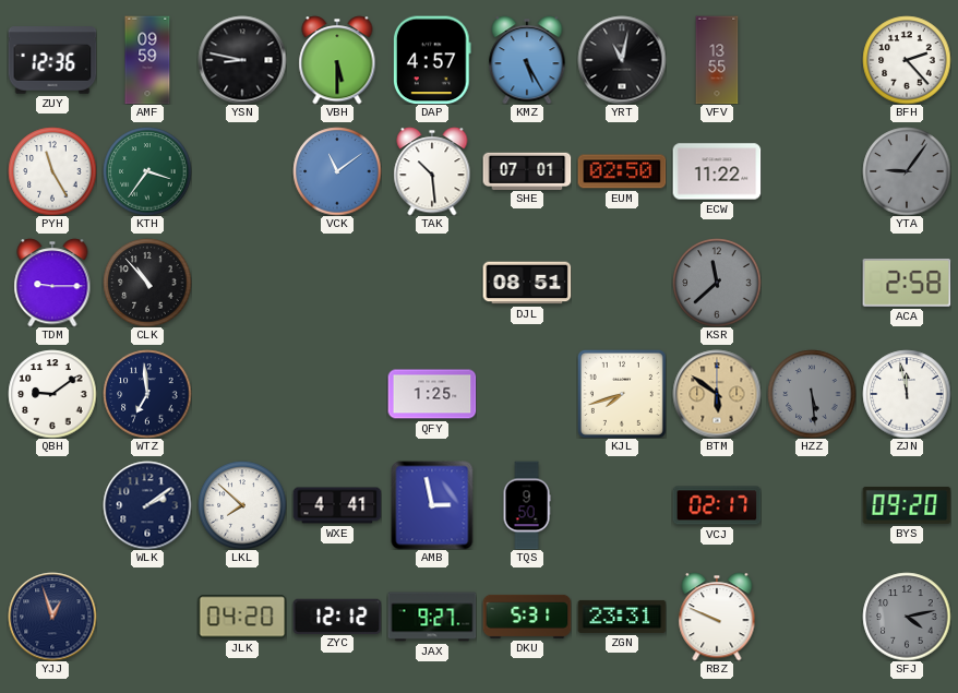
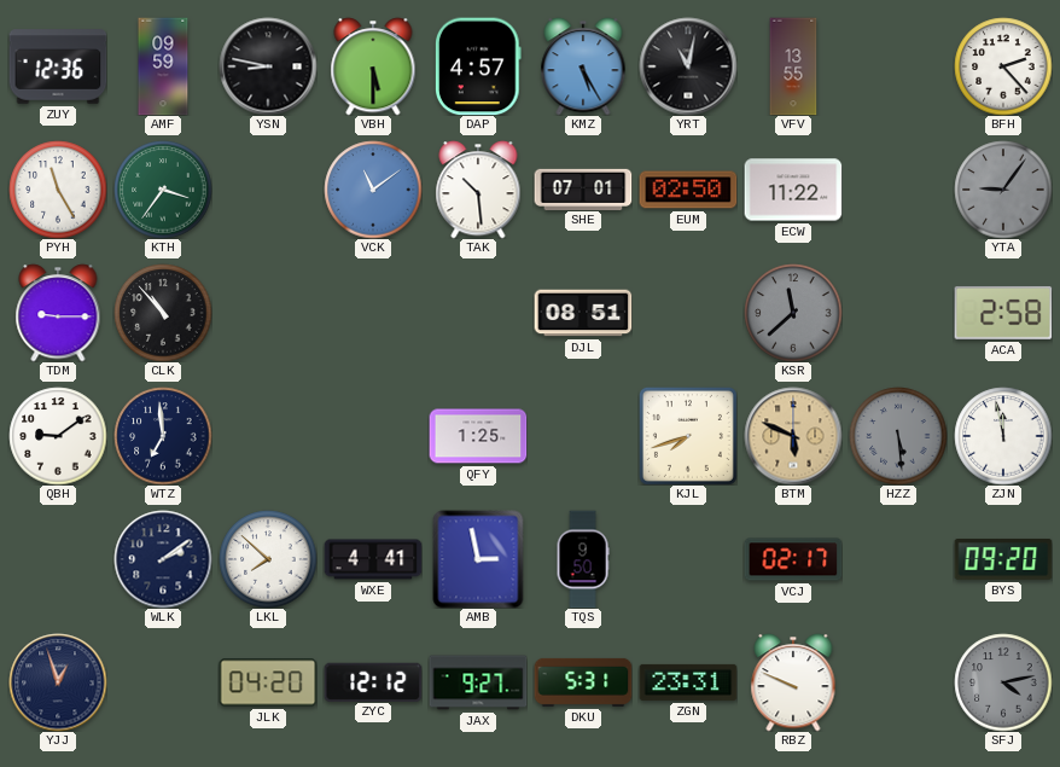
BTM: 5:51 -> 5:49
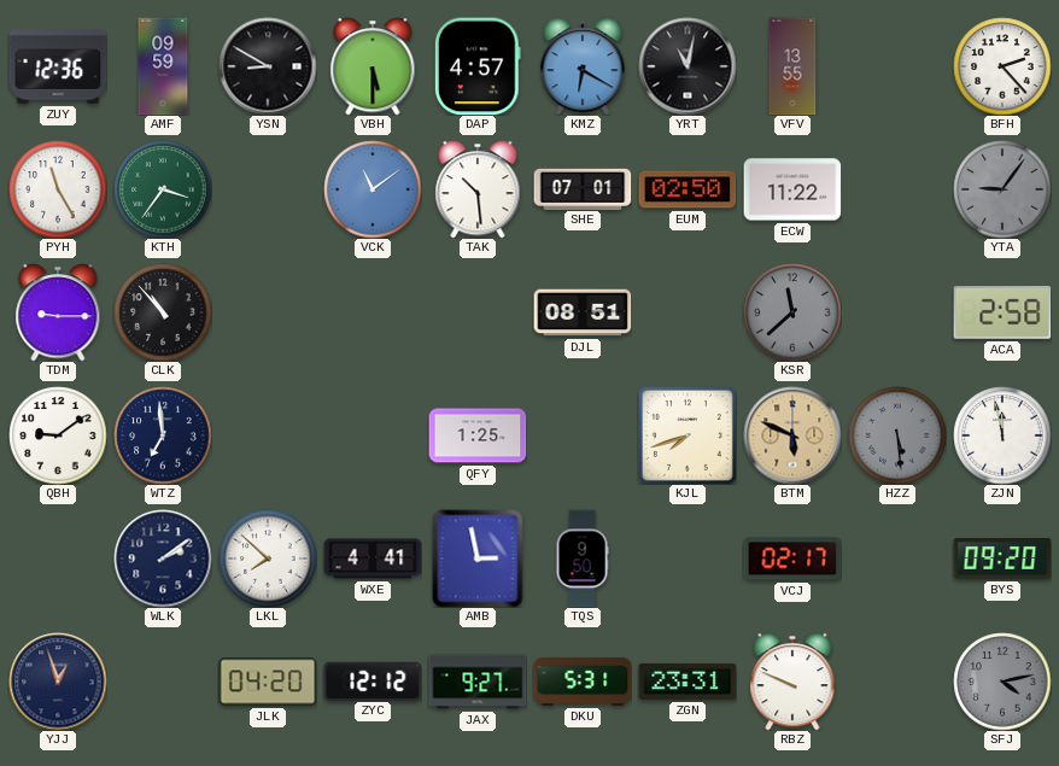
YSN: 8:47 -> 8:50
KMZ: 5:25 -> 6:20
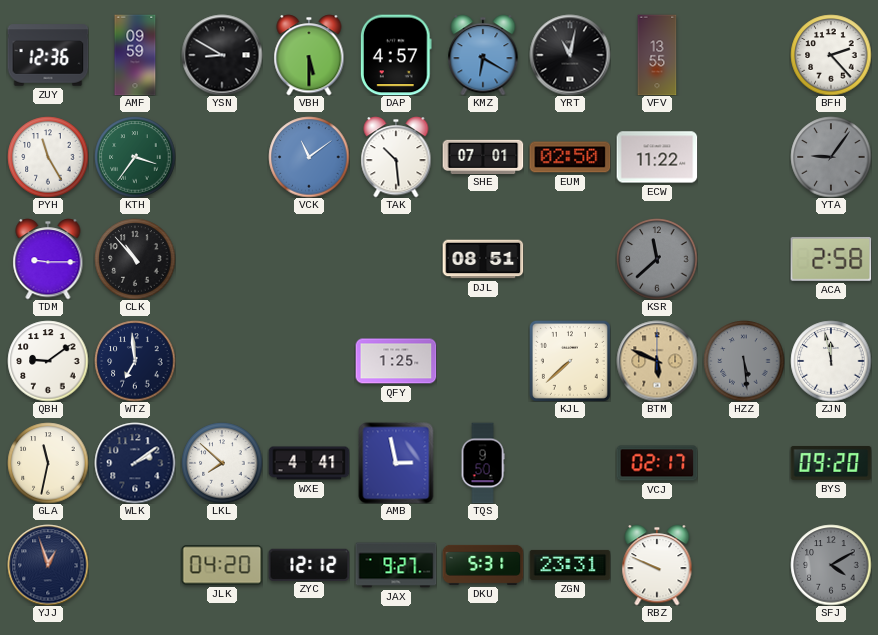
KJL: 7:42 -> 7:38
GLA: none -> 11:32
SFJ: 4:13 -> 4:10
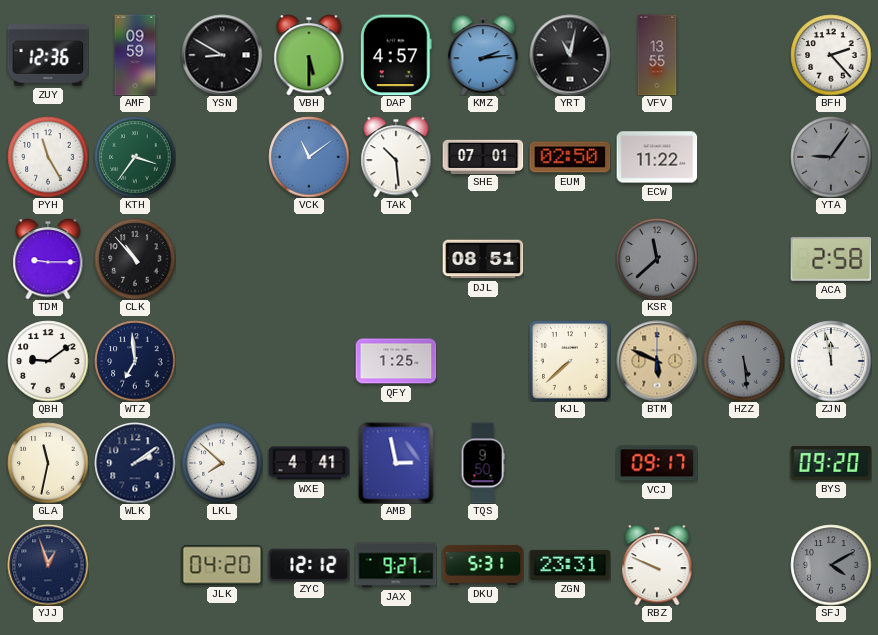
KMZ: 6:20 -> 2:14
VCJ: 02:17 -> 09:17
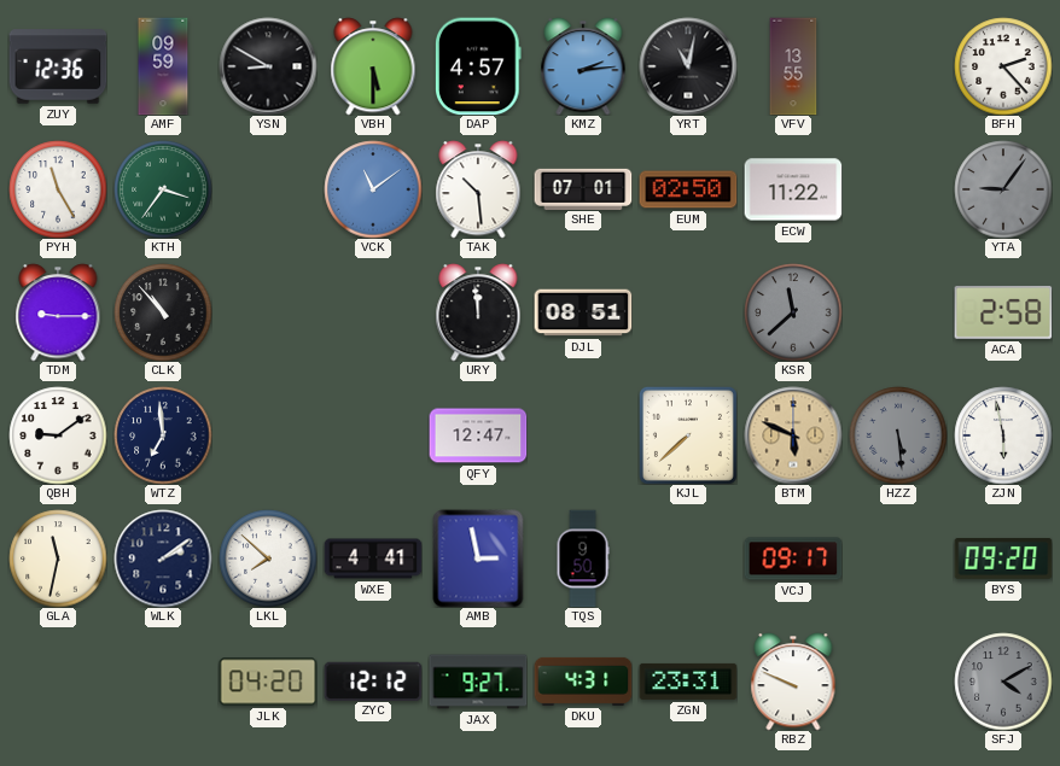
URY: none -> 11:59
QFY: 1:25 -> 12:47
ZJN: 11:58 -> 5:58
YJJ: 12:57 -> none
DKU: 5:31 -> 4:31
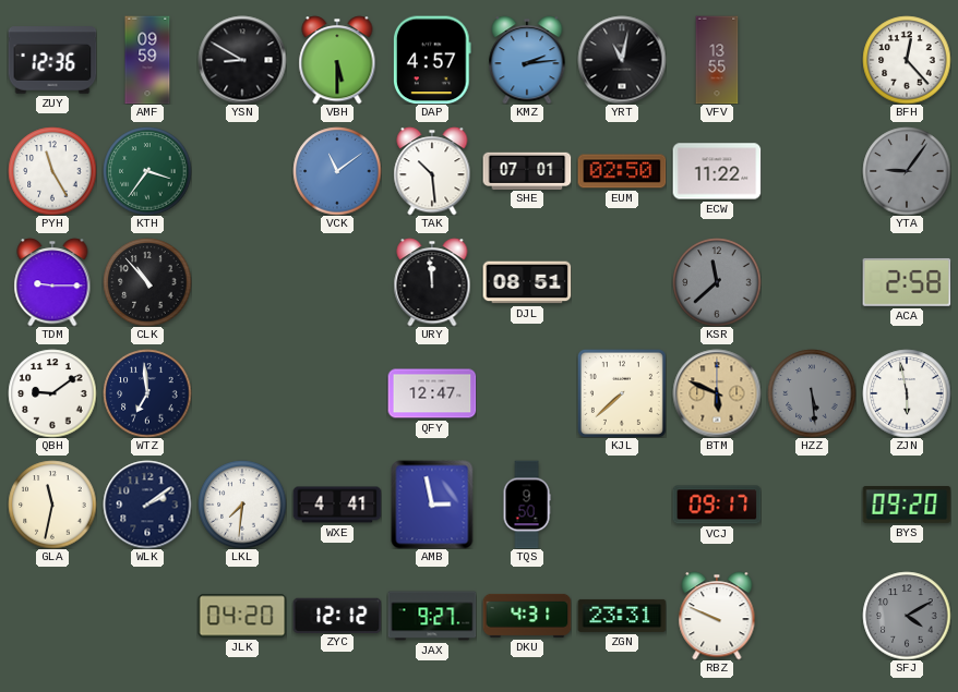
BFH: 2:23 -> 12:23
LKL: 7:52 -> 7:31
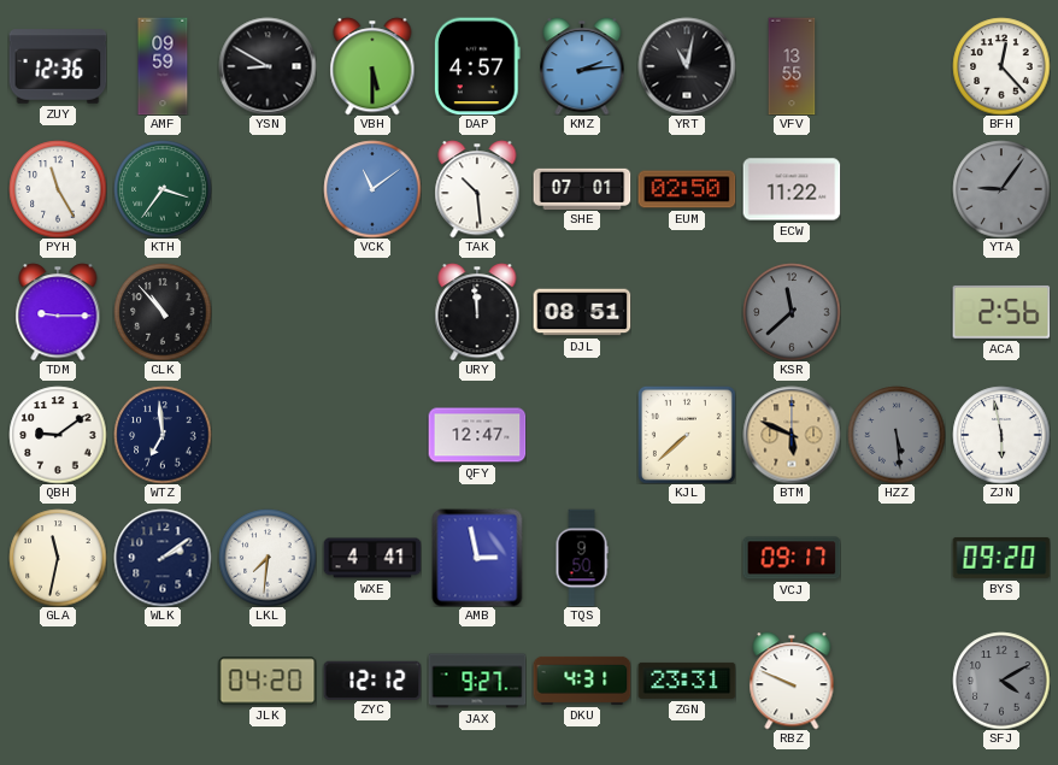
ACA: 2:58 -> 2:56
